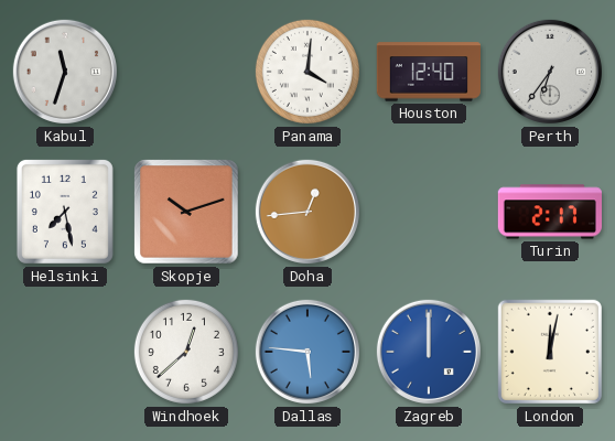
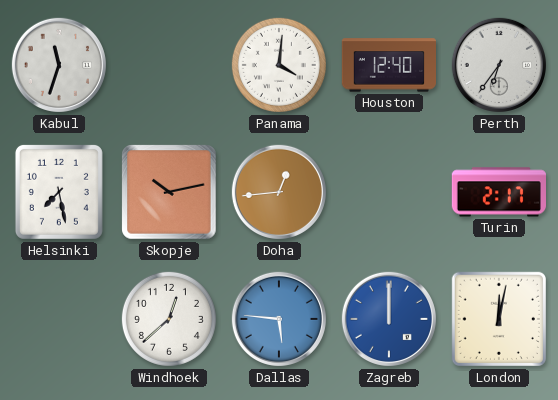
Skopje: 10:12 -> 10:13
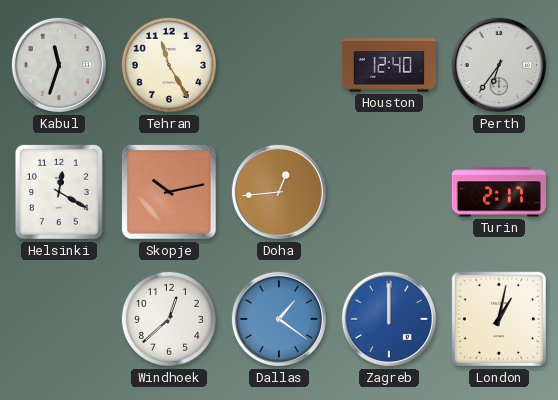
Tehran: none -> 11:25
Panama: 4:01 -> none
Helsinki: 7:28 -> 12:20
Dallas: 5:46 -> 1:21
London: 12:02 -> 1:02
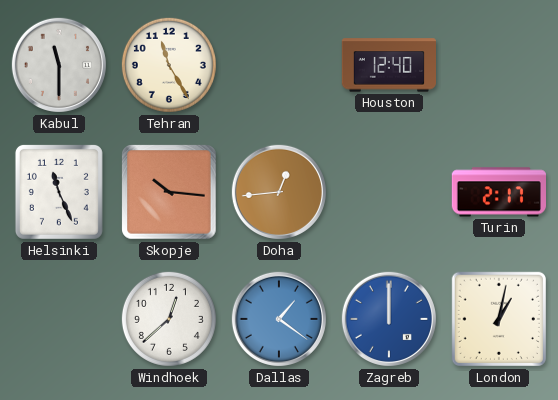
Kabul: 11:33 -> 11:30
Perth: 6:36 -> none
Helsinki: 12:20 -> 11:26
Skopje: 10:13 -> 10:16
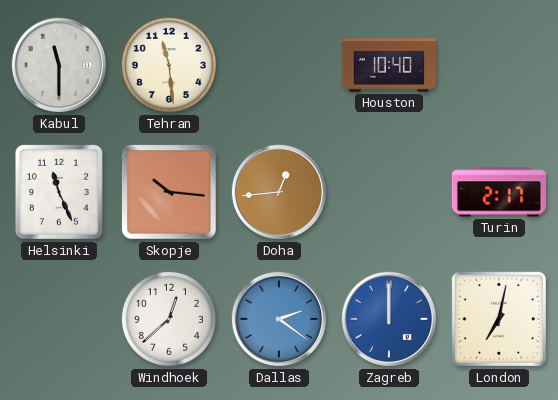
Tehran: 11:25 -> 11:29
Houston: 12:40 -> 10:40
Dallas: 1:21 -> 2:21
London: 1:02 -> 7:02
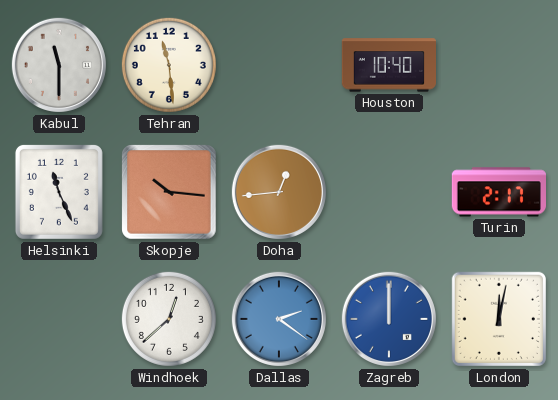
London: 7:02 -> 12:02
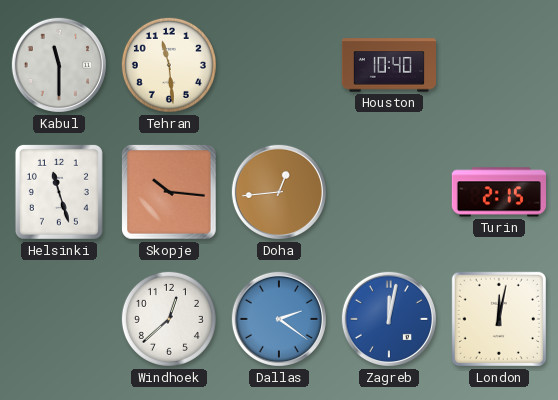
Helsinki: 11:26 -> 11:27
Turin: 2:17 -> 2:15
Zagreb: 12:00 -> 12:02
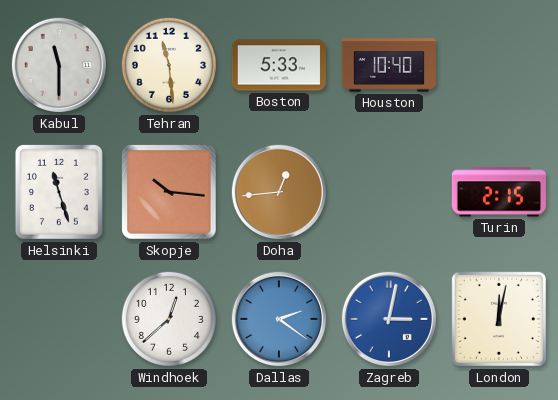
Boston: none -> 5:33
Zagreb: 12:02 -> 3:02
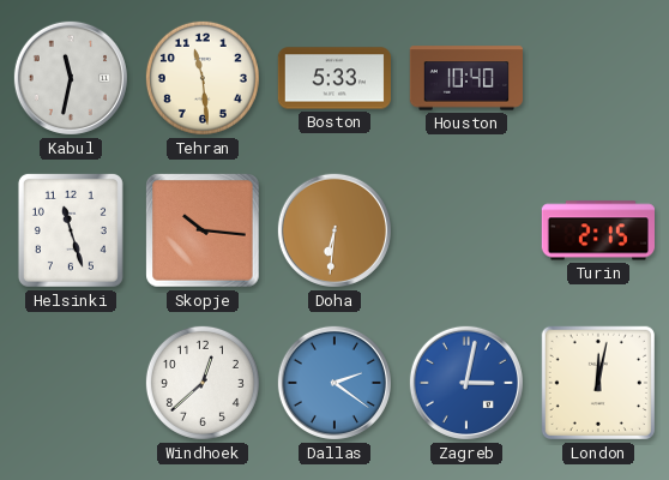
Kabul: 11:30 -> 11:32
Doha: 12:44 -> 6:31
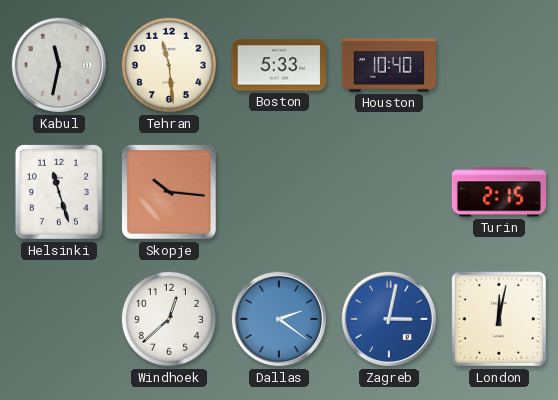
Doha: 6:31 -> none
